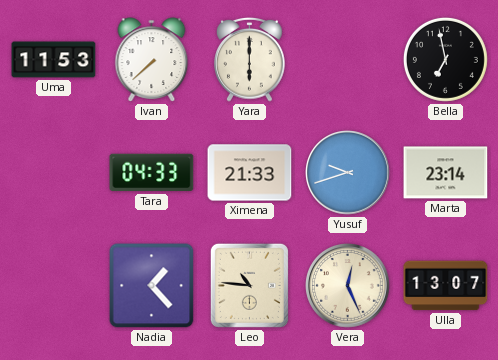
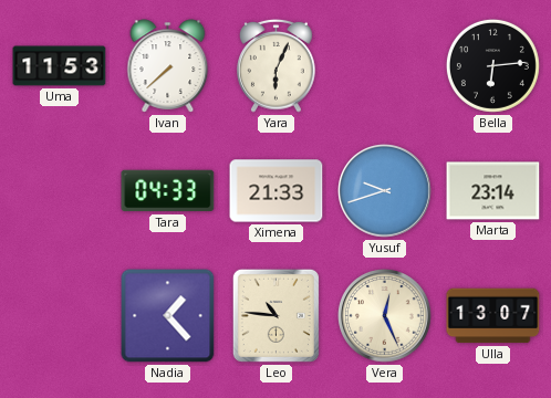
Yara: 6:00 -> 6:04
Bella: 6:58 -> 6:14
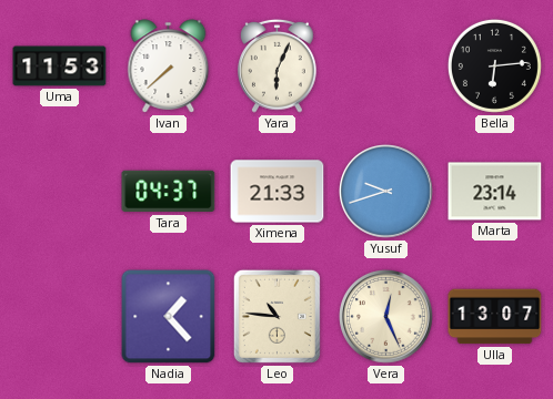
Tara: 04:33 -> 04:37
